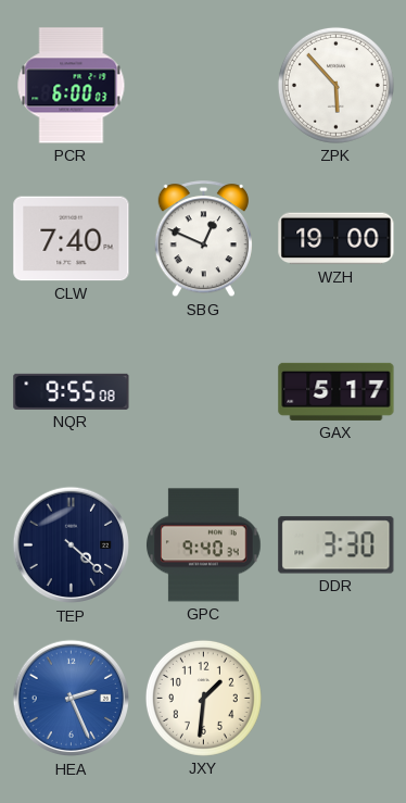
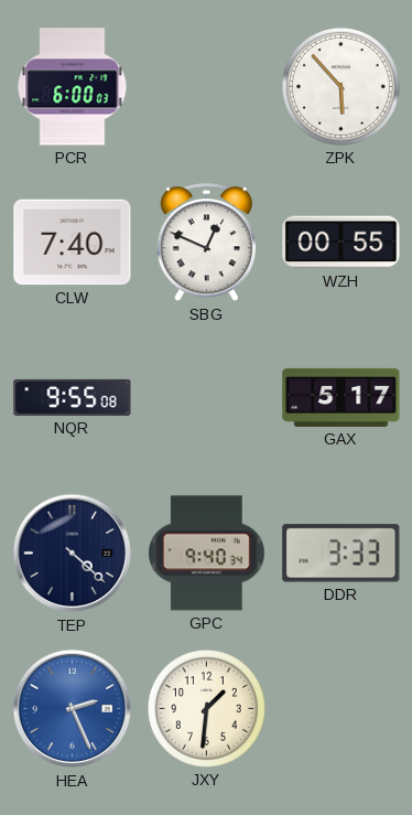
WZH: 19:00 -> 00:55
DDR: 3:30 -> 3:33
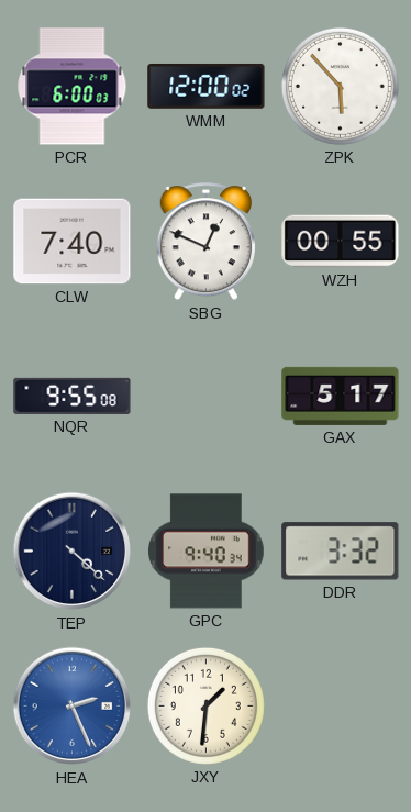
WMM: none -> 12:00
DDR: 3:33 -> 3:32
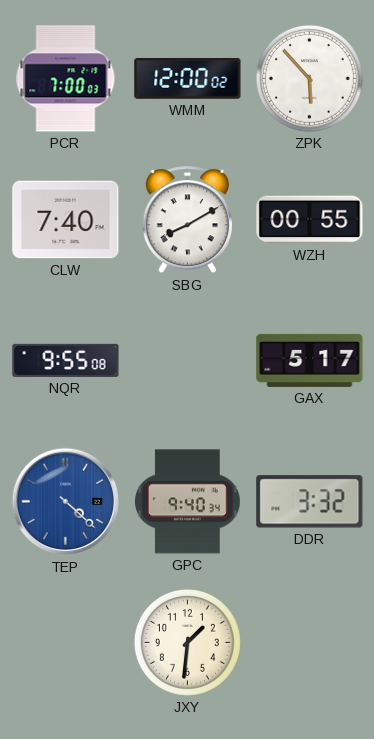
PCR: 6:00 -> 7:00
SBG: 12:49 -> 8:10
TEP dial: navy -> blue
HEA: 2:26 -> none
